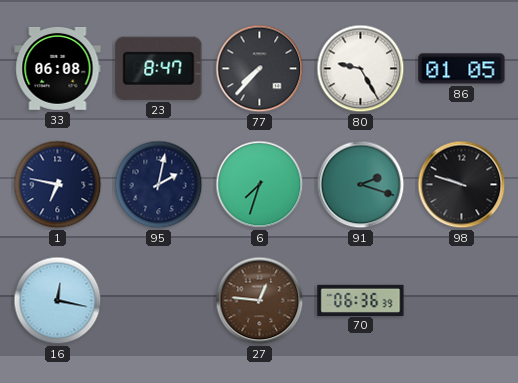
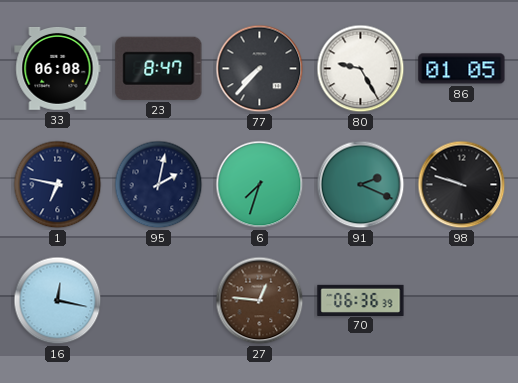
91: 2:18 -> 2:19
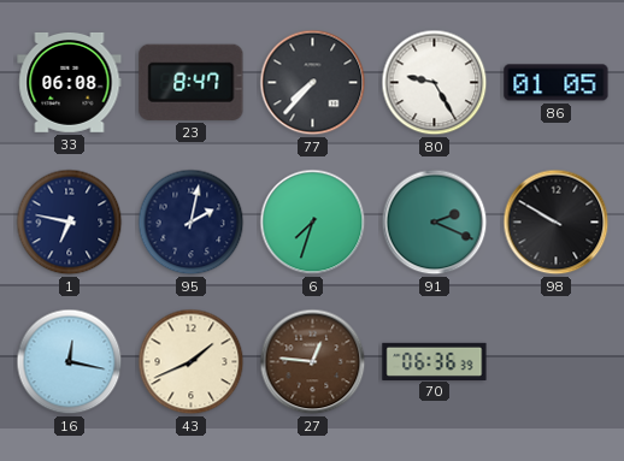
98: 9:48 -> 9:50
43: none -> 1:41
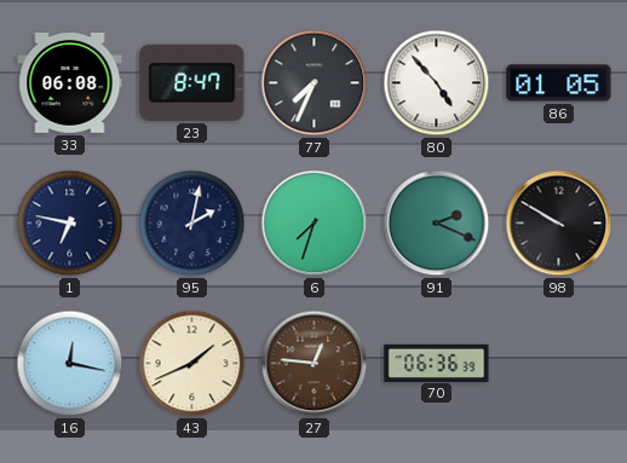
77: 7:37 -> 7:34
80: 9:25 -> 4:53
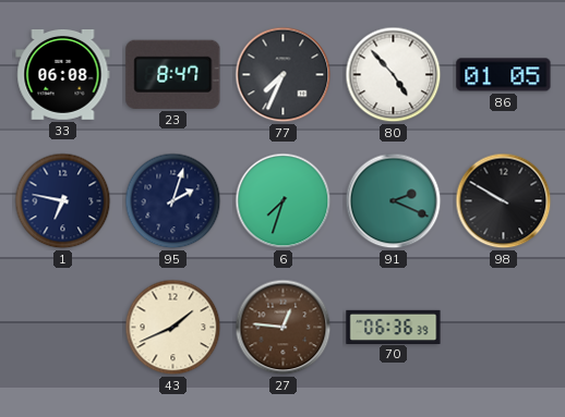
95: 2:02 -> 2:03
16: 12:17 -> none
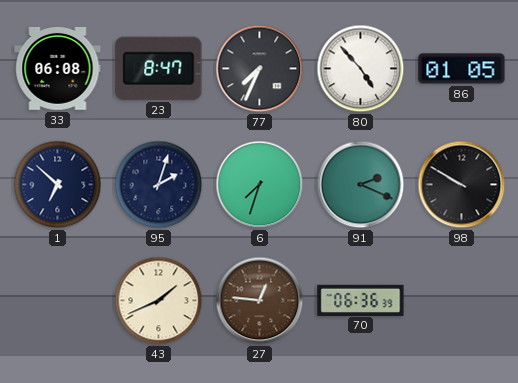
1: 6:47 -> 6:52
